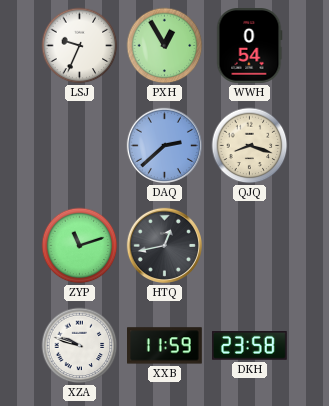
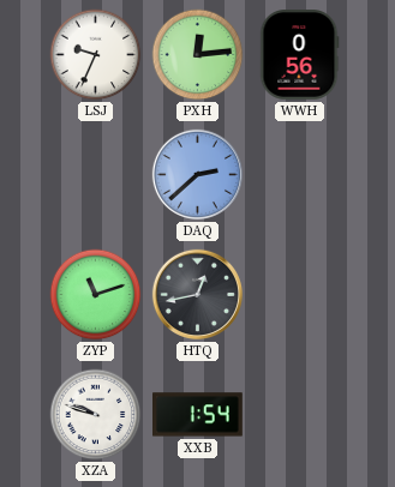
PXH: 12:55 -> 12:14
WWH: 0:54 -> 0:56
QJQ: 8:18 -> none
XXB: 11:59 -> 1:54
DKH: 23:58 -> none
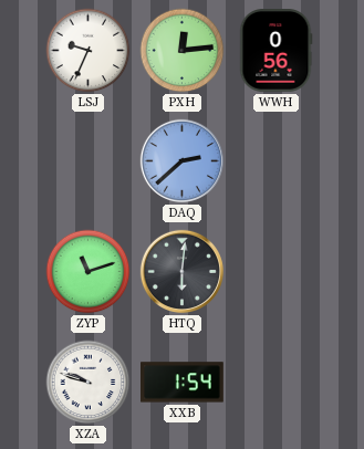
HTQ: 12:43 -> 6:01
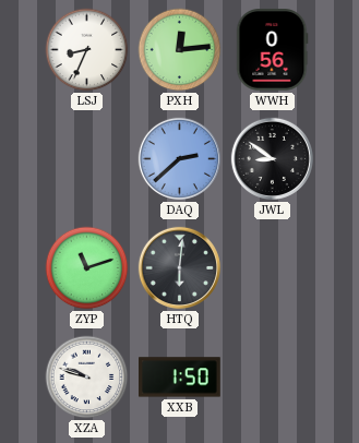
LSJ: 9:34 -> 8:34
JWL: none -> 8:51
XXB: 1:54 -> 1:50
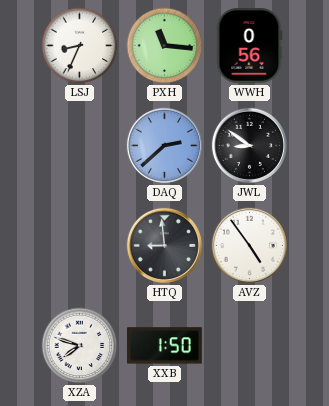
PXH: 12:14 -> 11:16
ZYP: 11:12 -> none
HTQ: 6:01 -> 8:59
AVZ: none -> 4:54
XZA: 9:48 -> 7:48
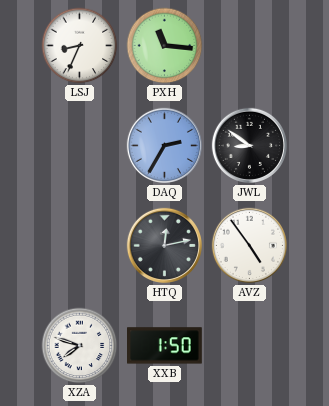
WWH: 0:56 -> none
DAQ: 2:38 -> 2:35
HTQ: 8:59 -> 12:13
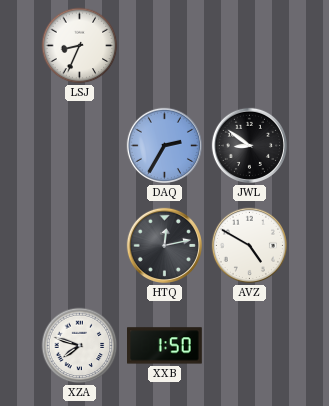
PXH: 11:16 -> none
AVZ: 4:54 -> 4:50
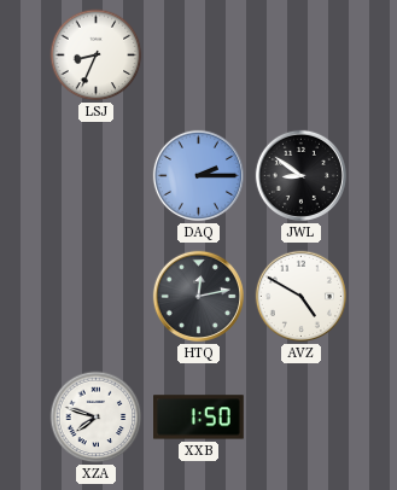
DAQ: 2:35 -> 2:15
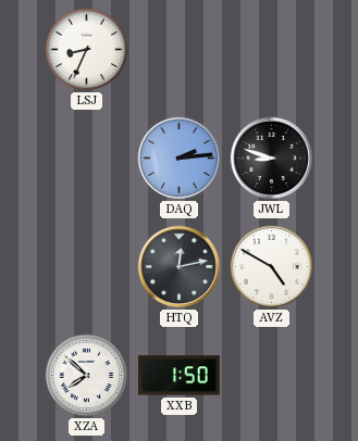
DAQ: 2:15 -> 2:14
JWL: 8:51 -> 8:48
XZA: 7:48 -> 7:52
